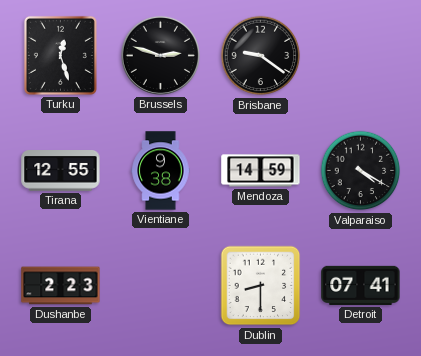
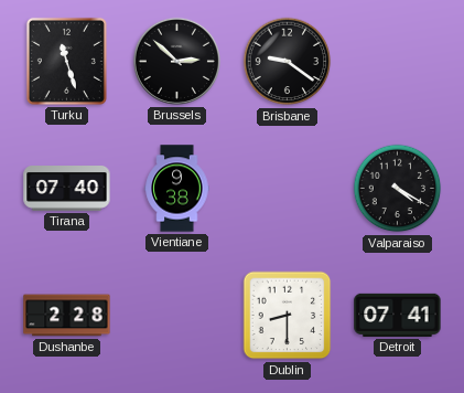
Turku: 12:27 -> 11:27
Brussels: 2:48 -> 2:52
Tirana: 12:55 -> 07:40
Mendoza: 14:59 -> none
Dushanbe: 2:23 -> 2:28
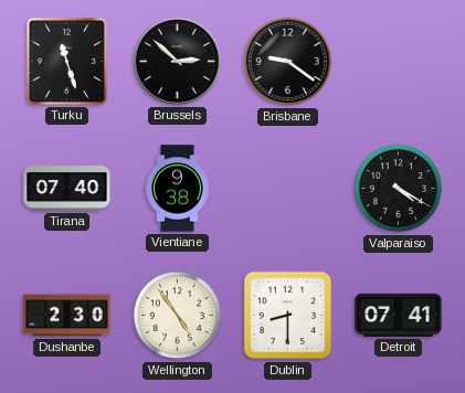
Dushanbe: 2:28 -> 2:30
Wellington: none -> 4:54
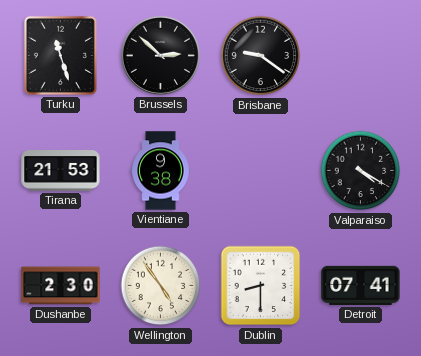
Tirana: 07:40 -> 21:53
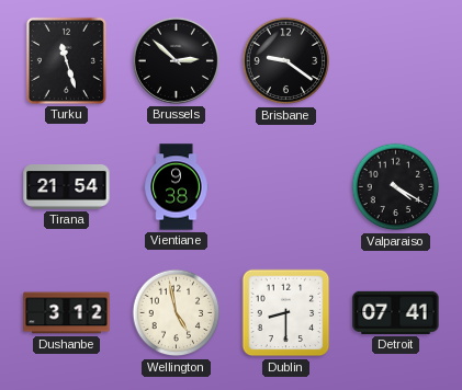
Tirana: 21:53 -> 21:54
Dushanbe: 2:30 -> 3:12
Wellington: 4:54 -> 4:58
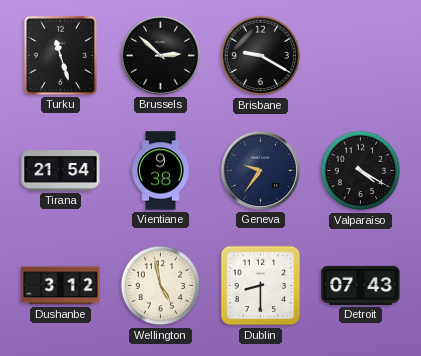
Brisbane: 9:21 -> 9:20
Geneva: none -> 9:36
Detroit: 07:41 -> 07:43
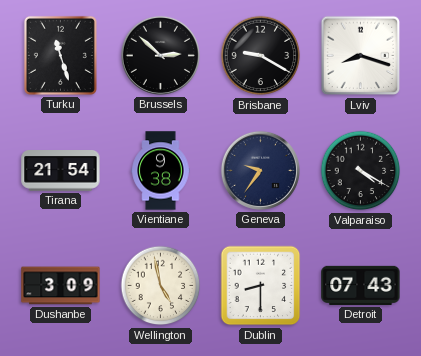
Lviv: none -> 8:18
Dushanbe: 3:12 -> 3:09
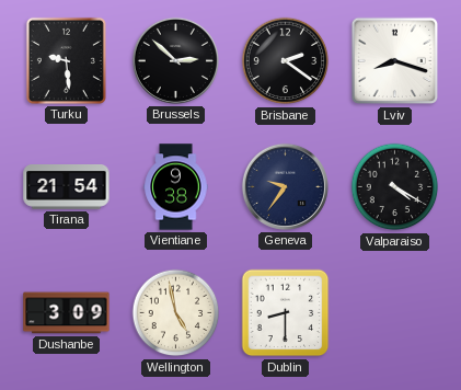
Turku: 11:27 -> 9:29
Brisbane: 9:20 -> 2:21
Detroit: 07:43 -> none
